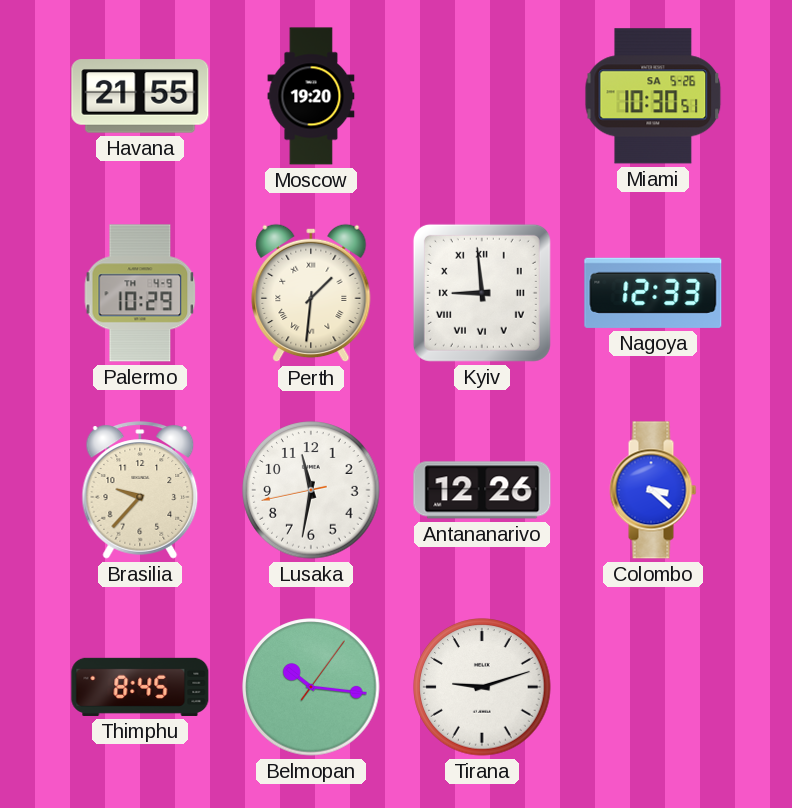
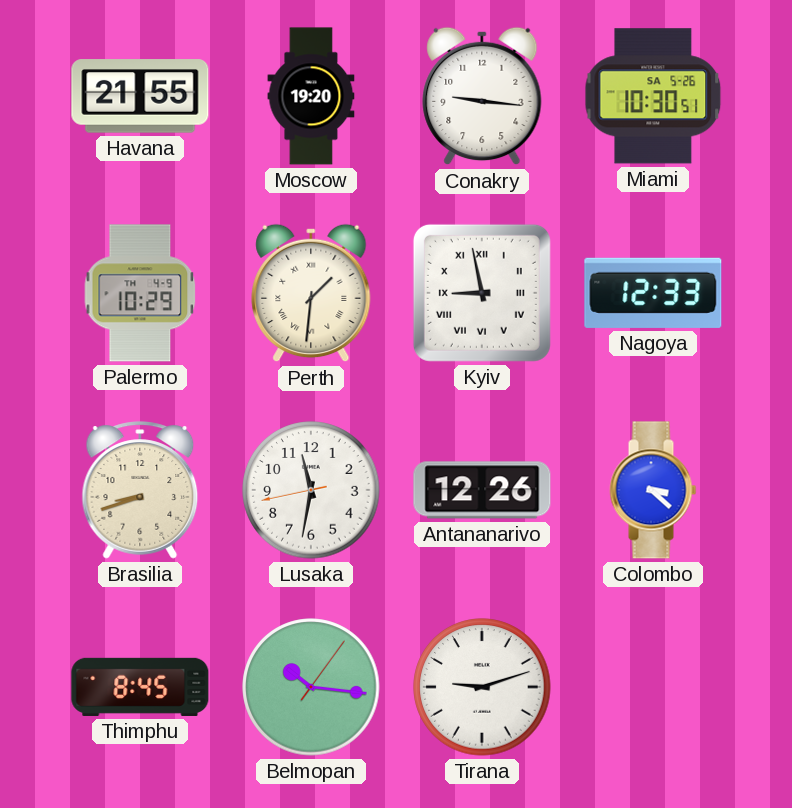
Conakry: none -> 9:16
Kyiv: 8:59 -> 8:58
Brasilia: 9:37 -> 8:42
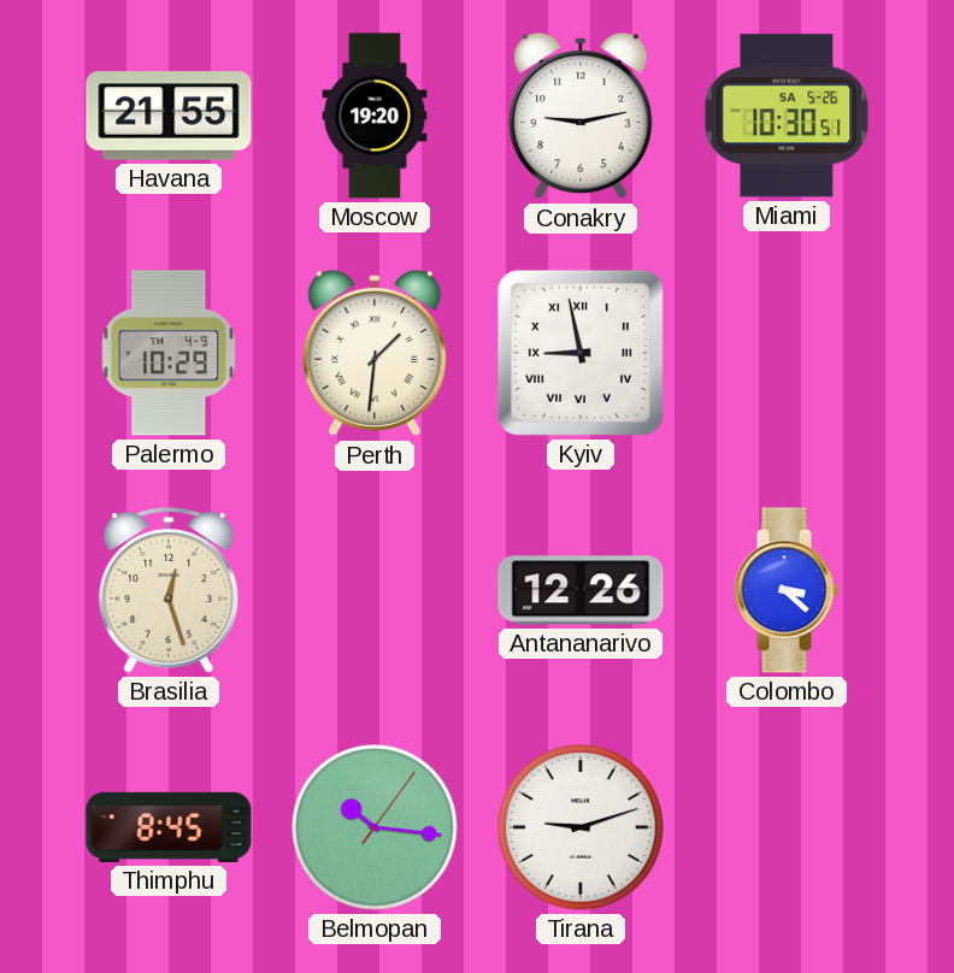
Conakry: 9:16 -> 9:13
Nagoya: 12:33 -> none
Brasilia: 8:42 -> 12:27
Lusaka: 11:31 -> none
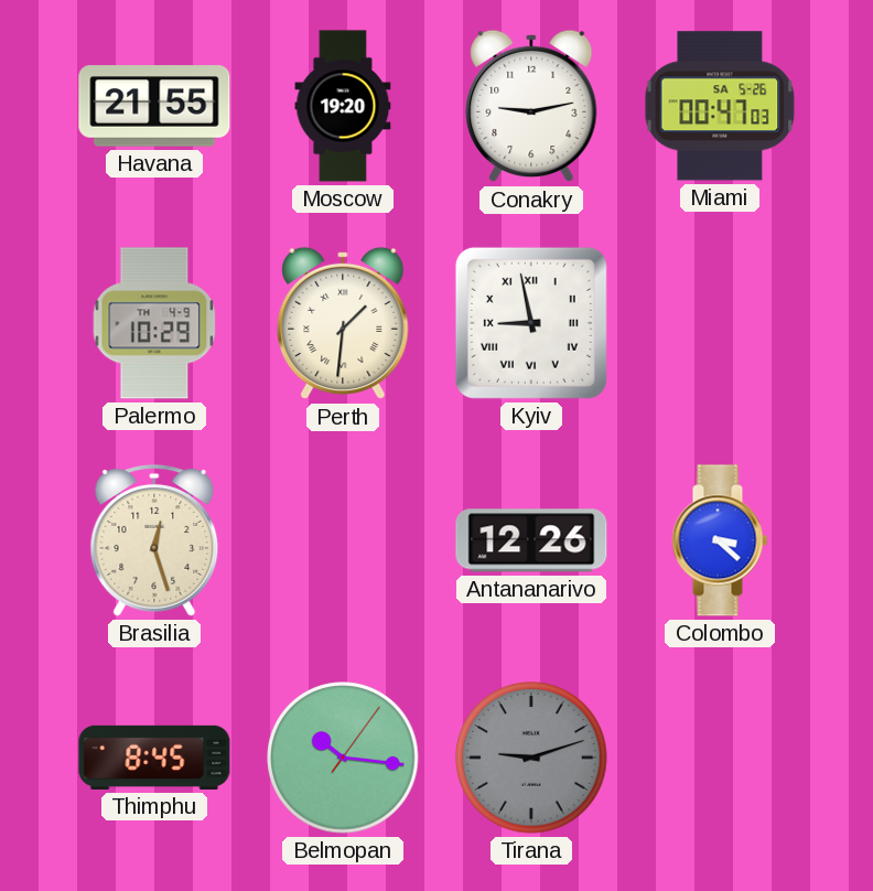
Miami: 10:30 -> 00:47
Tirana dial: white -> grey
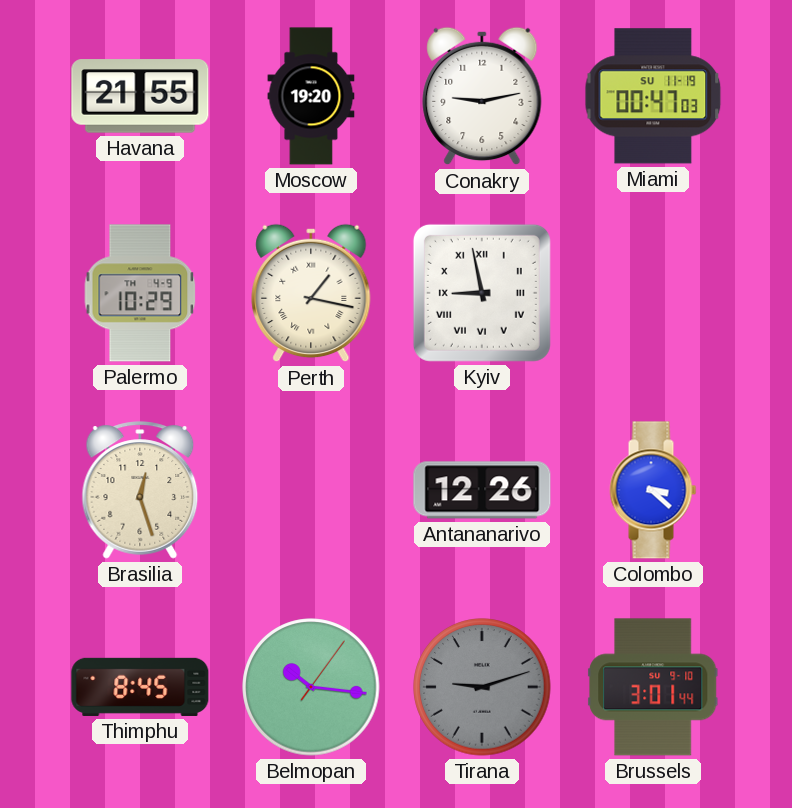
Miami date: SA 5-26 -> SU 11-19
Perth: 1:31 -> 1:17
Brussels: none -> 3:01
